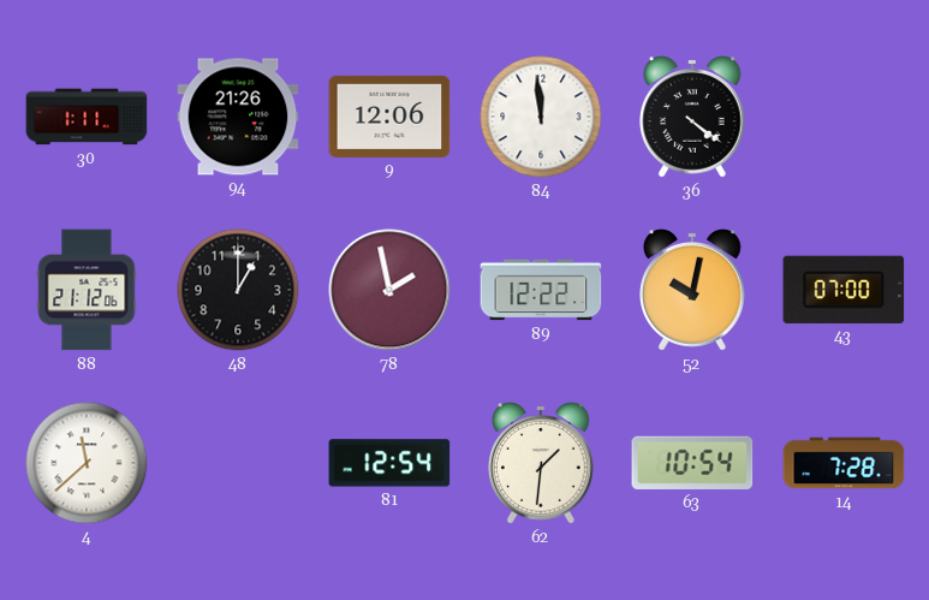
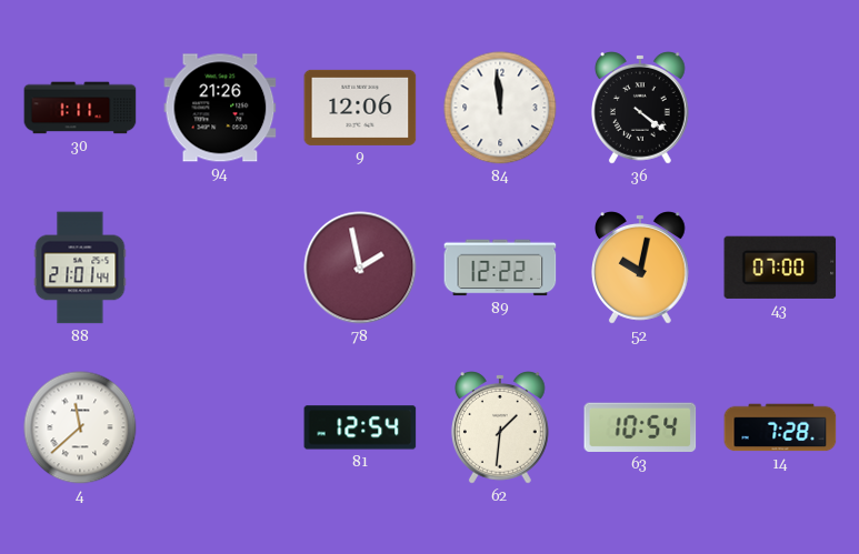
88: 21:12 -> 21:01
48: 1:00 -> none
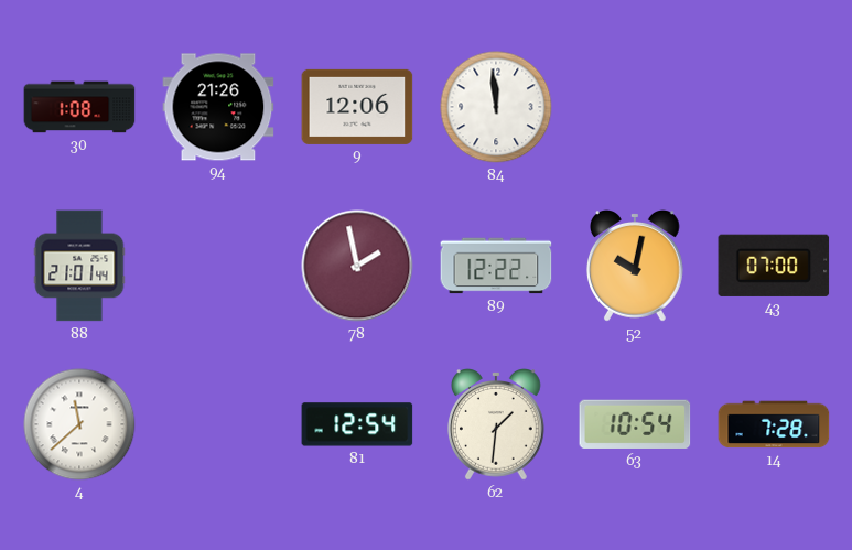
30: 1:11 -> 1:08
36: 4:21 -> none
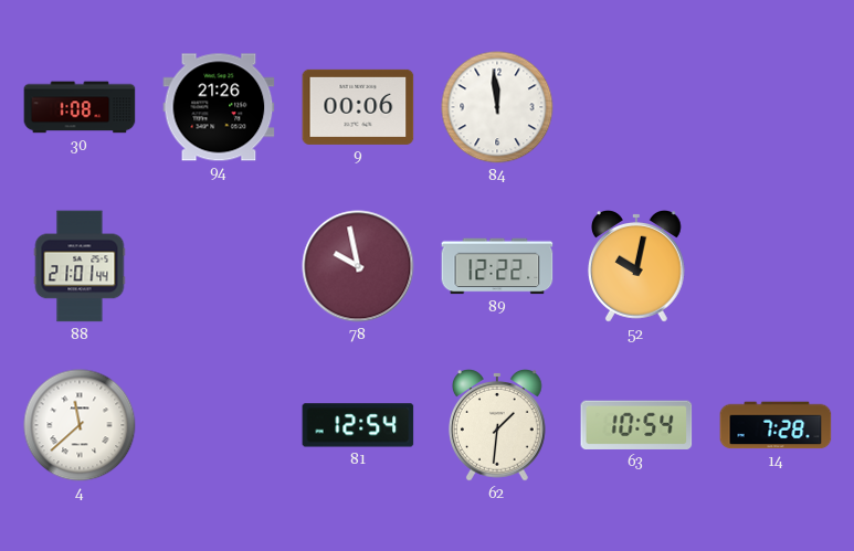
9: 12:06 -> 00:06
78: 1:58 -> 9:58
43: 07:00 -> none
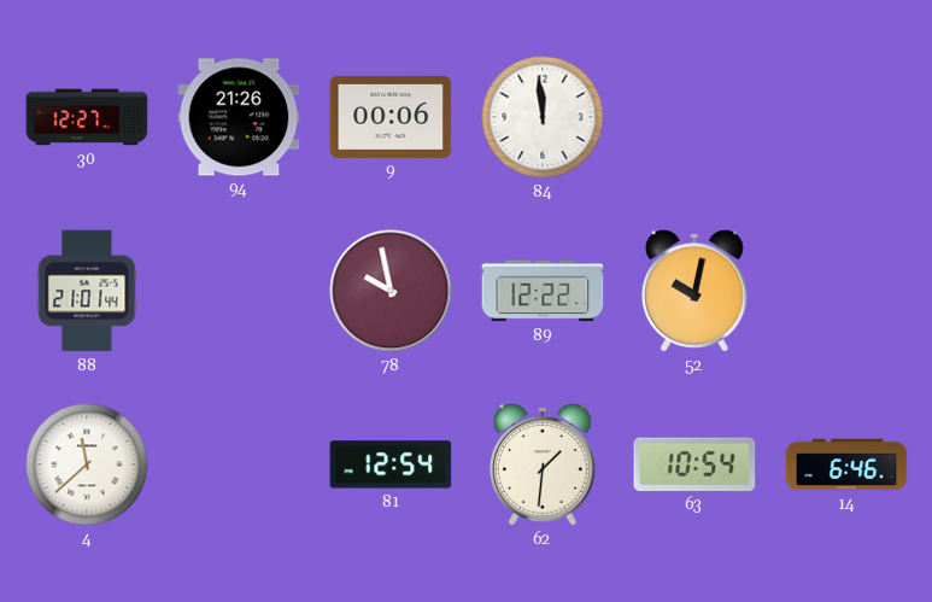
30: 1:08 -> 12:27
14: 7:28 -> 6:46
